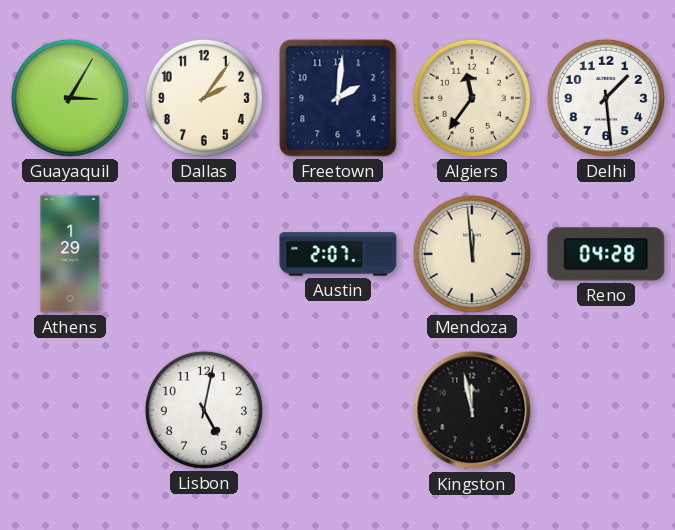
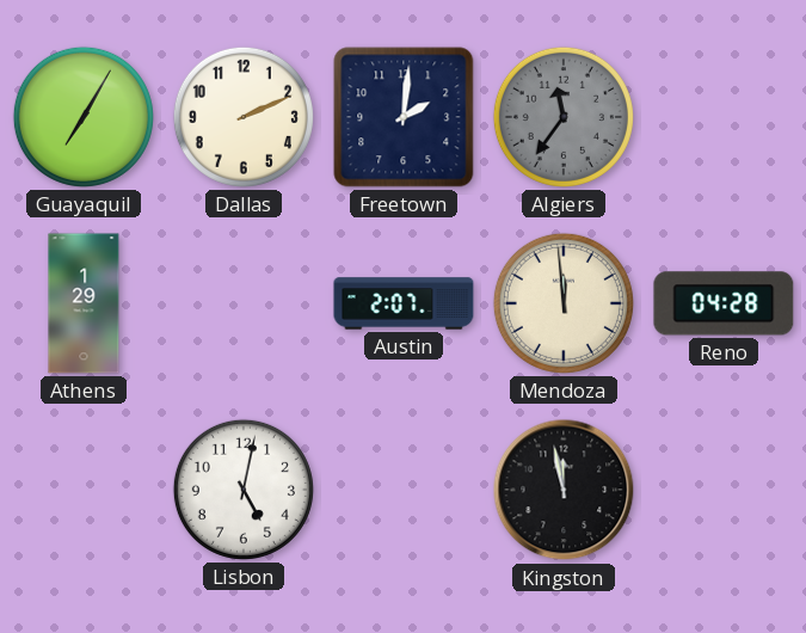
Guayaquil: 3:05 -> 7:05
Dallas: 2:06 -> 2:11
Algiers dial: cream -> grey
Delhi: 1:29 -> none
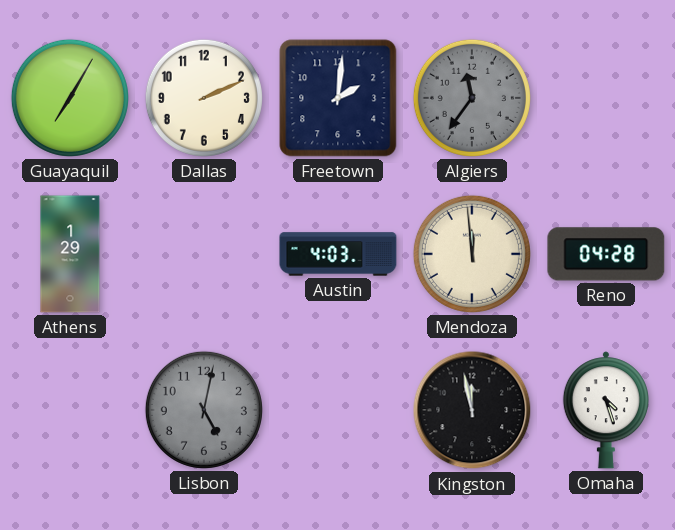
Austin: 2:07 -> 4:03
Lisbon dial: white -> grey
Omaha: none -> 4:27
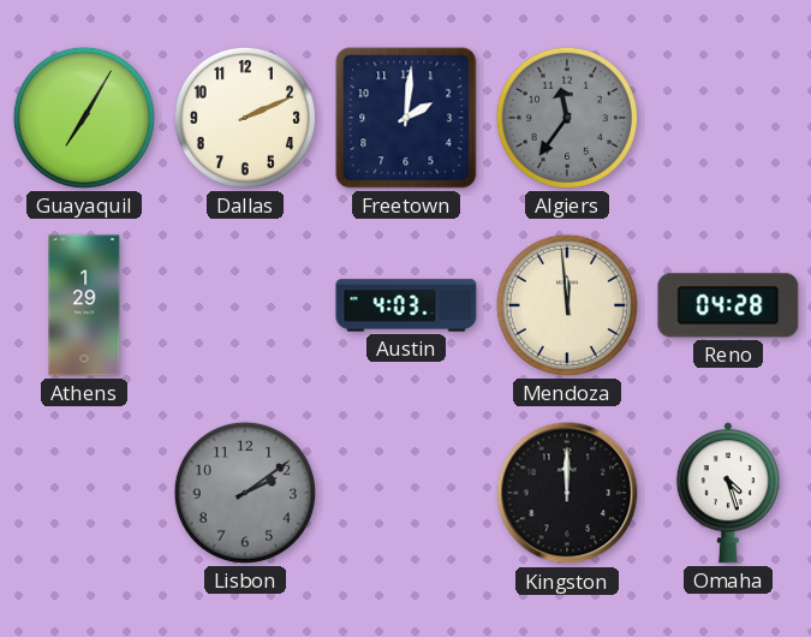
Lisbon: 5:02 -> 2:09
Kingston: 11:58 -> 12:00
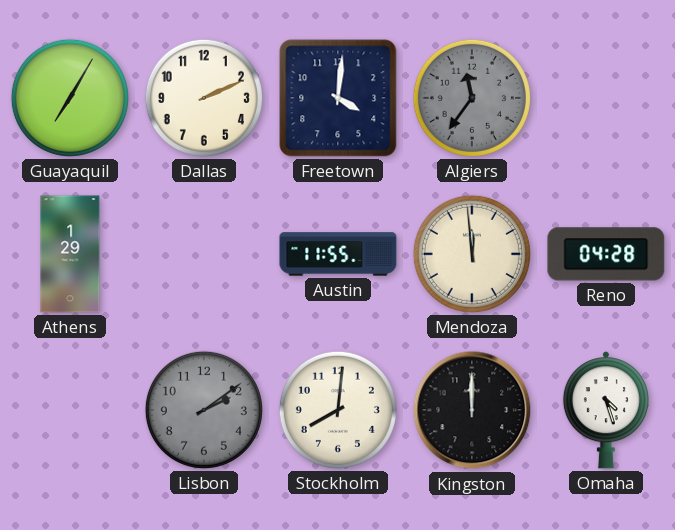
Freetown: 2:01 -> 4:01
Austin: 4:03 -> 11:55
Stockholm: none -> 8:01
